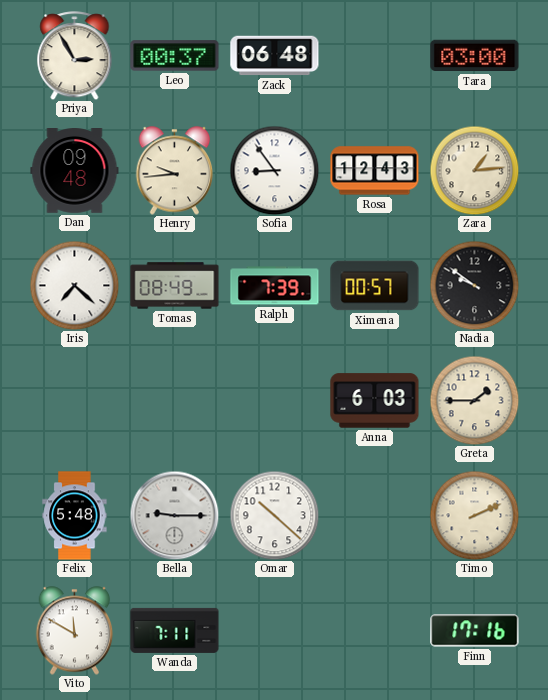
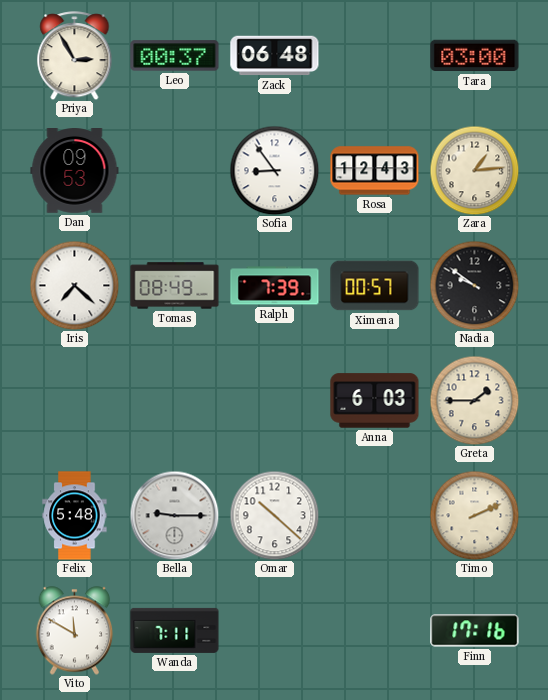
Dan: 09:48 -> 09:53
Henry: 9:44 -> none
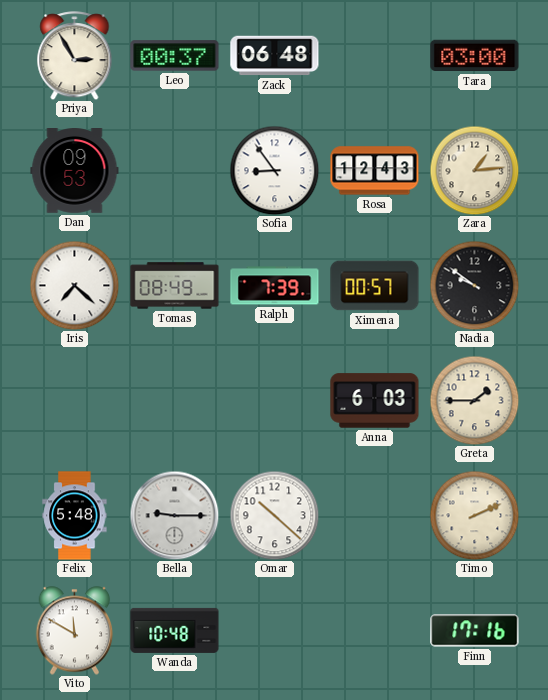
Wanda: 7:11 -> 10:48
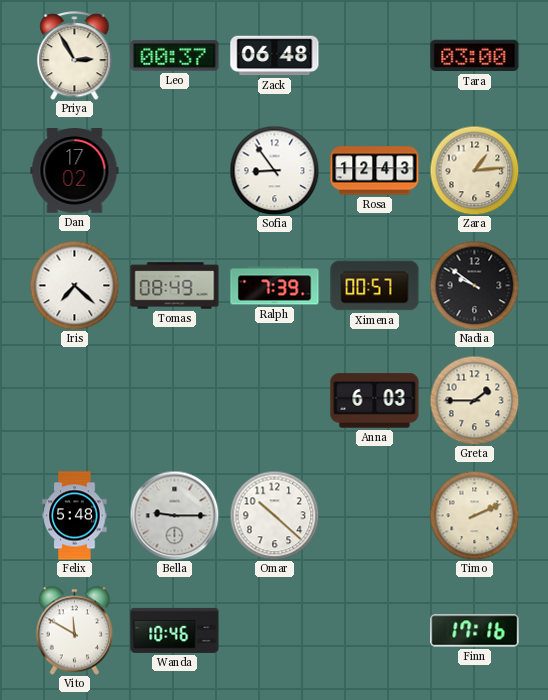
Dan: 09:53 -> 17:02
Wanda: 10:48 -> 10:46
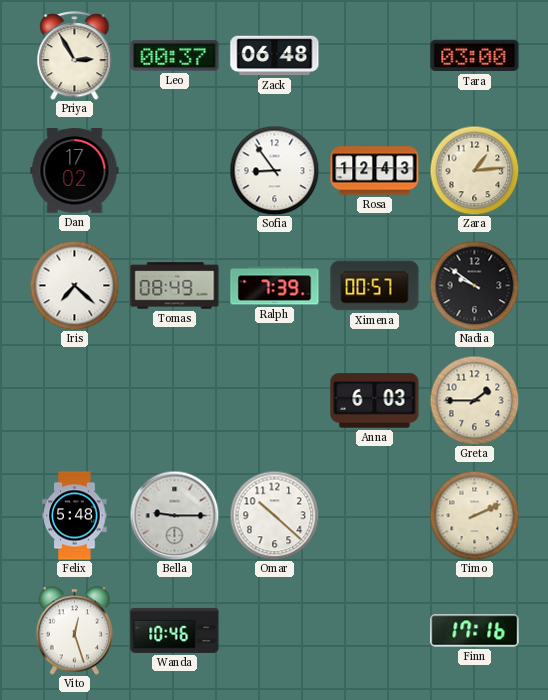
Vito: 11:50 -> 12:27
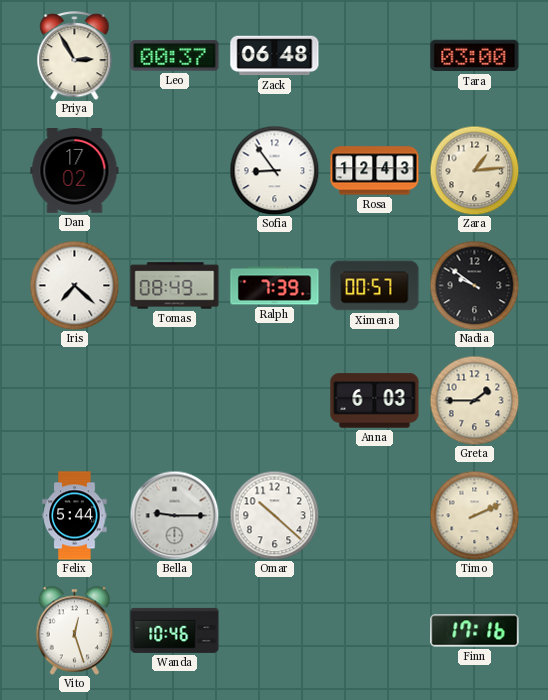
Felix: 5:48 -> 5:44
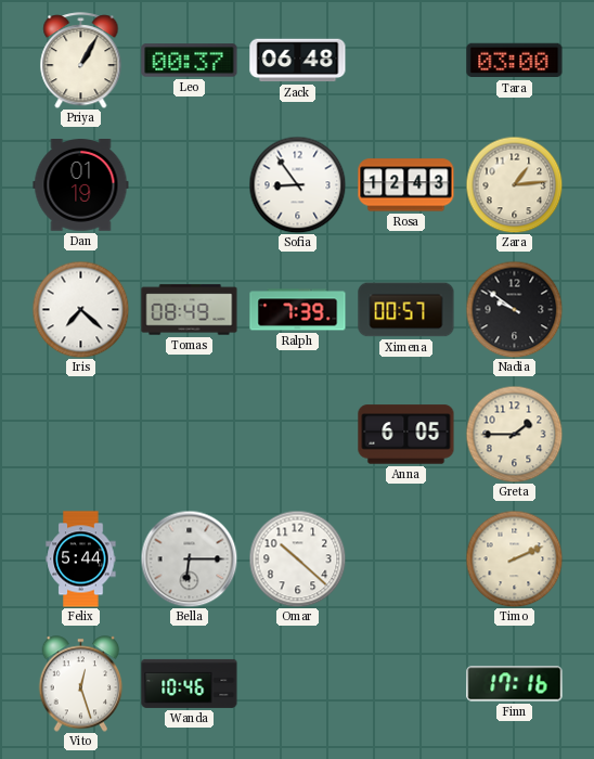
Priya: 2:55 -> 1:05
Dan: 17:02 -> 01:19
Anna: 6:03 -> 6:05
Bella: 9:15 -> 6:15
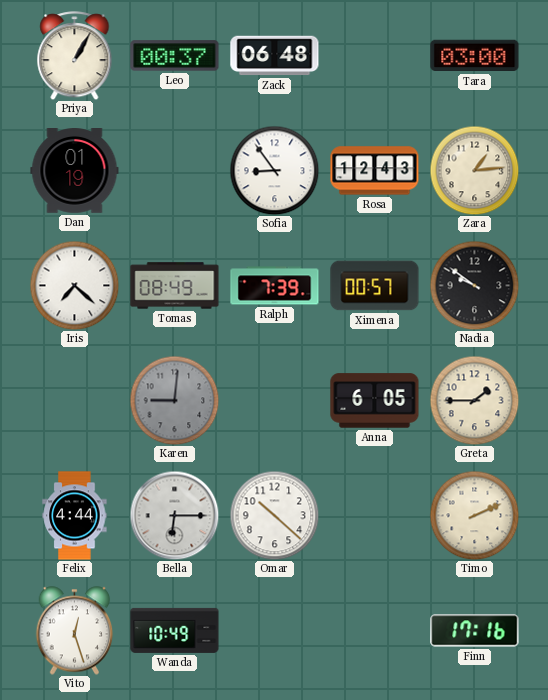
Karen: none -> 9:01
Felix: 5:44 -> 4:44
Wanda: 10:46 -> 10:49
